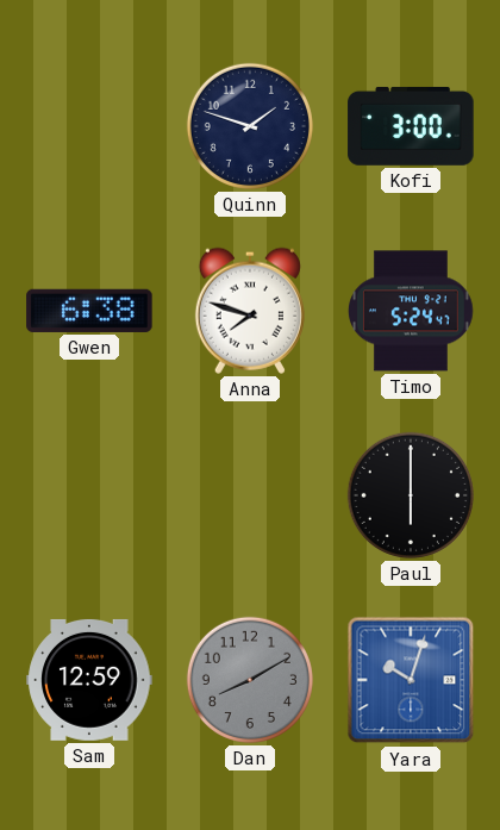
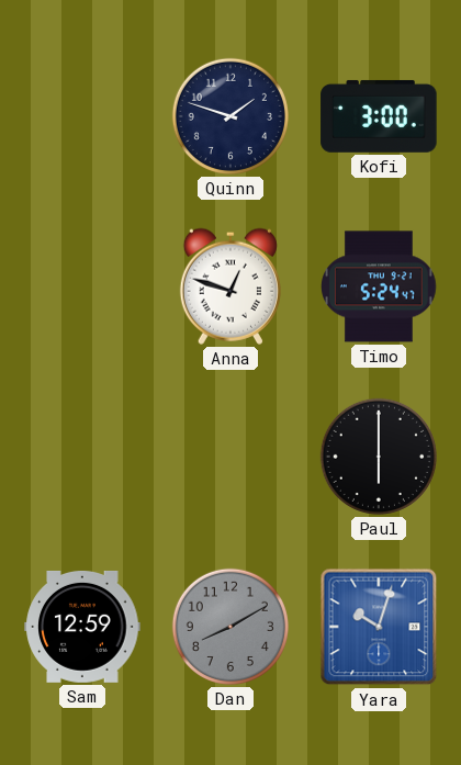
Gwen: 6:38 -> none
Anna: 7:48 -> 12:48
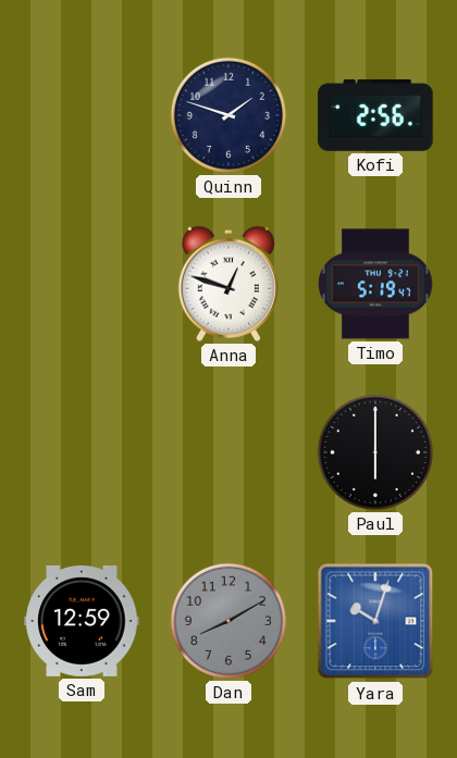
Kofi: 3:00 -> 2:56
Timo: 5:24 -> 5:19
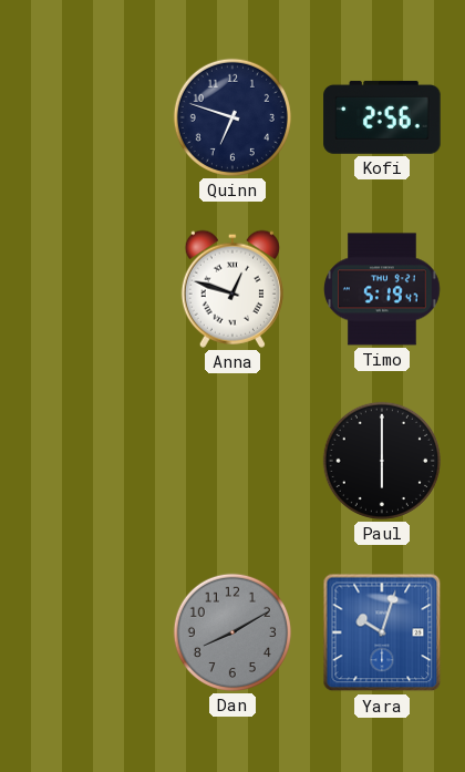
Quinn: 1:48 -> 6:48
Sam: 12:59 -> none
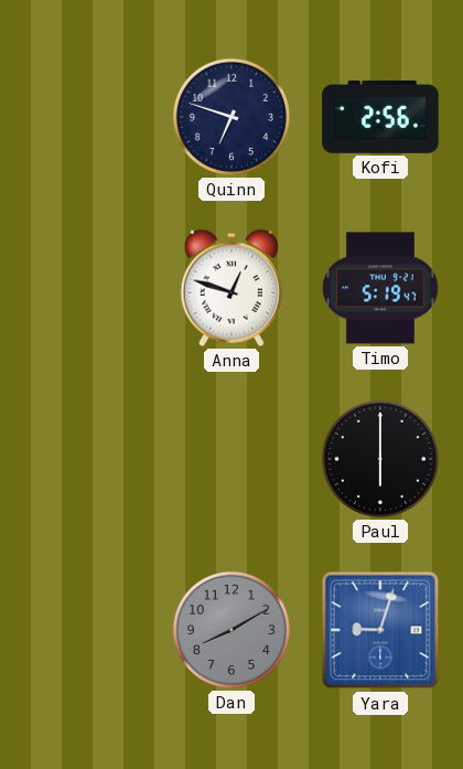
Yara: 10:03 -> 9:03
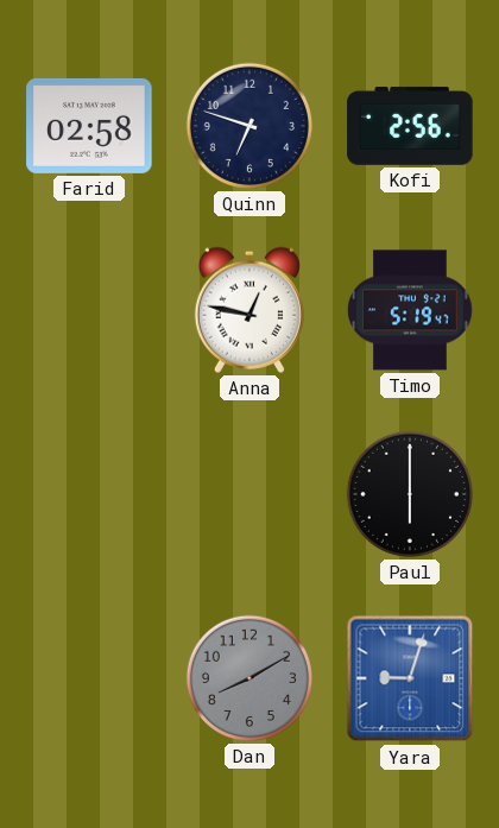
Farid: none -> 02:58
Anna: 12:48 -> 12:47
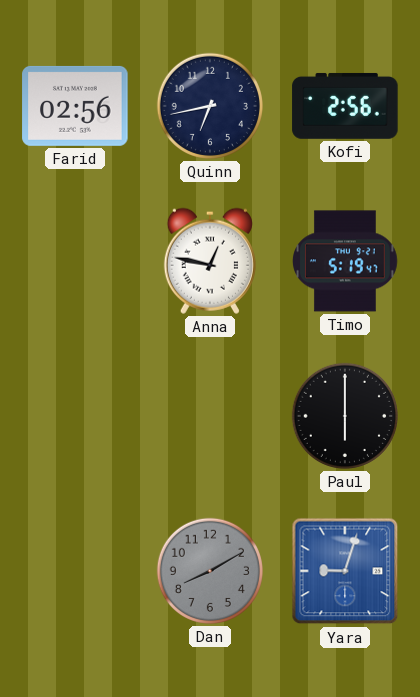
Farid: 02:58 -> 02:56
Quinn: 6:48 -> 6:43
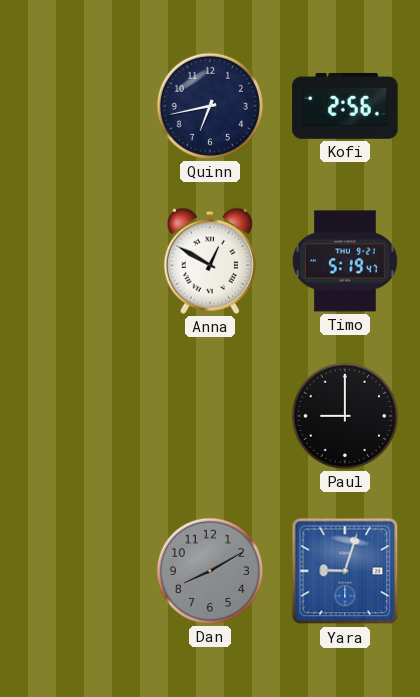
Farid: 02:56 -> none
Anna: 12:47 -> 12:50
Paul: 6:00 -> 9:00
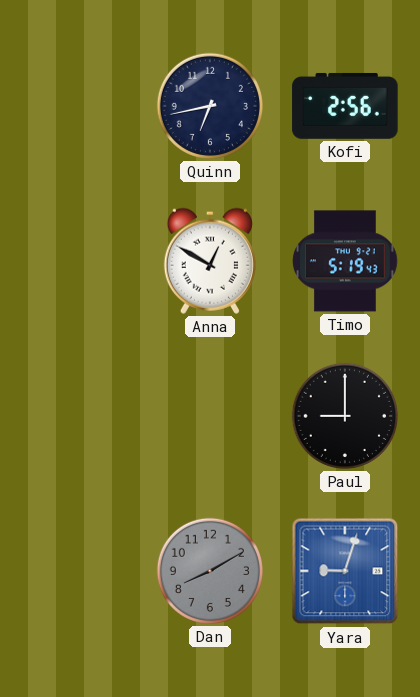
Timo: 5:19:47 -> 5:19:43
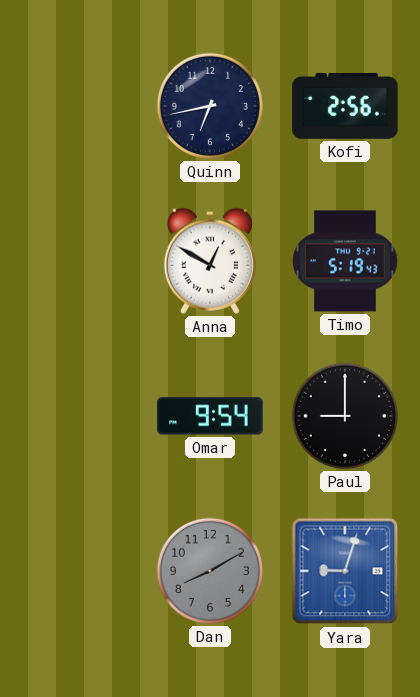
Omar: none -> 9:54
